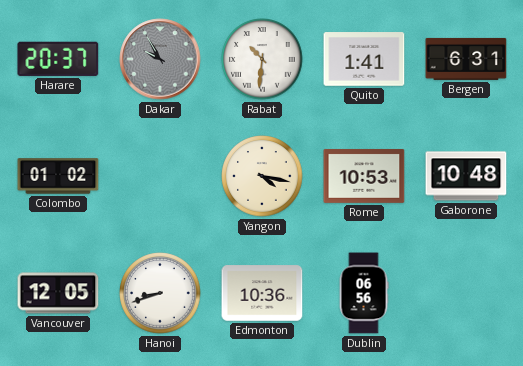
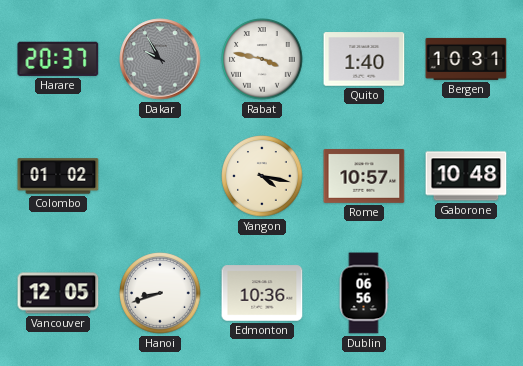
Rabat: 10:31 -> 3:47
Quito: 1:41 -> 1:40
Bergen: 6:31 -> 10:31
Rome: 10:53 -> 10:57
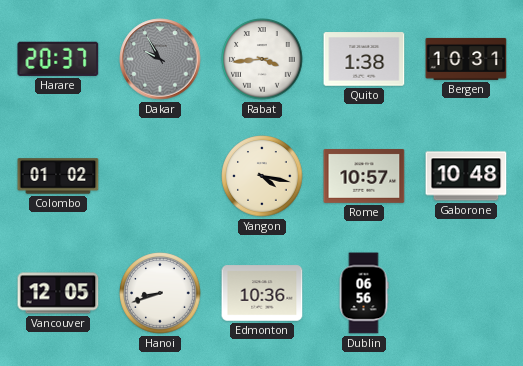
Rabat: 3:47 -> 3:44
Quito: 1:40 -> 1:38
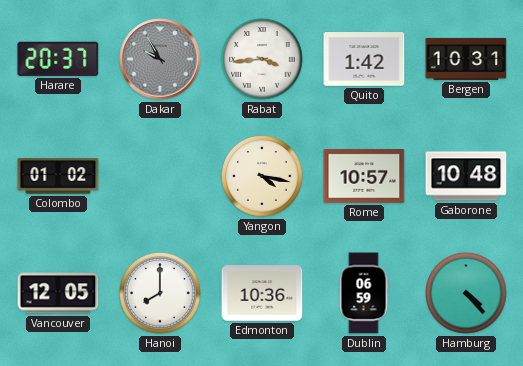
Quito: 1:38 -> 1:42
Hanoi: 8:42 -> 8:00
Dublin: 06:56 -> 06:59
Hamburg: none -> 4:23
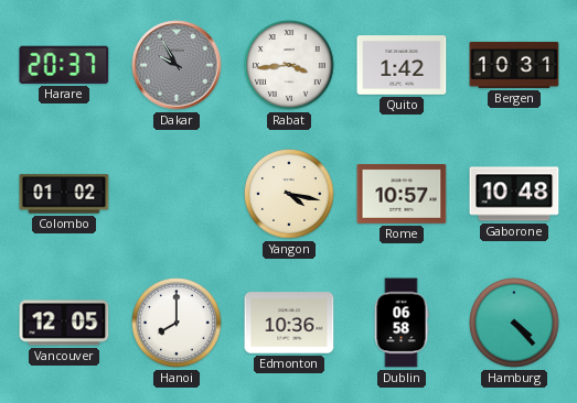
Dublin: 06:59 -> 06:58
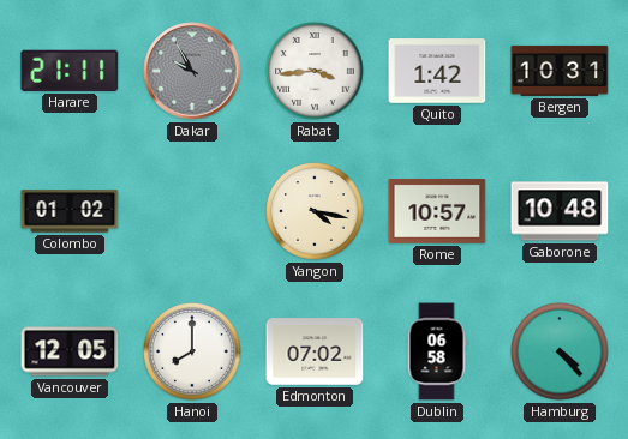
Harare: 20:37 -> 21:11
Edmonton: 10:36 -> 07:02
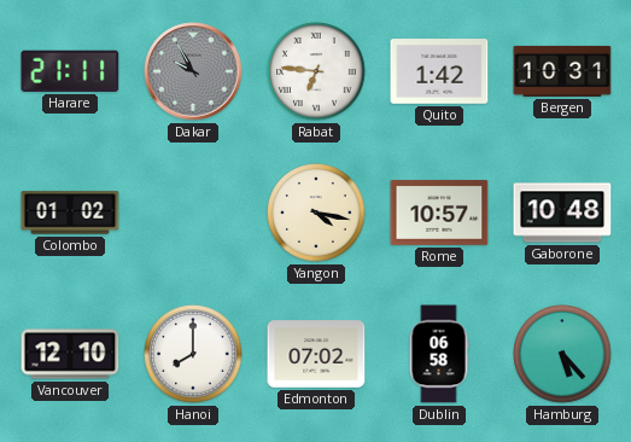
Rabat: 3:44 -> 6:46
Vancouver: 12:05 -> 12:10
Hamburg: 4:23 -> 5:23
